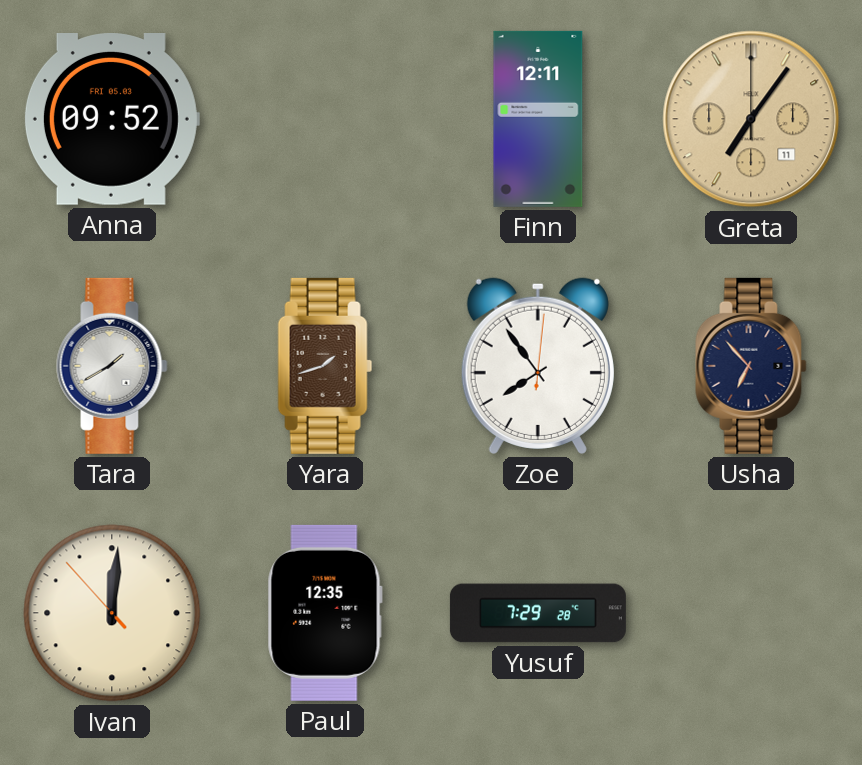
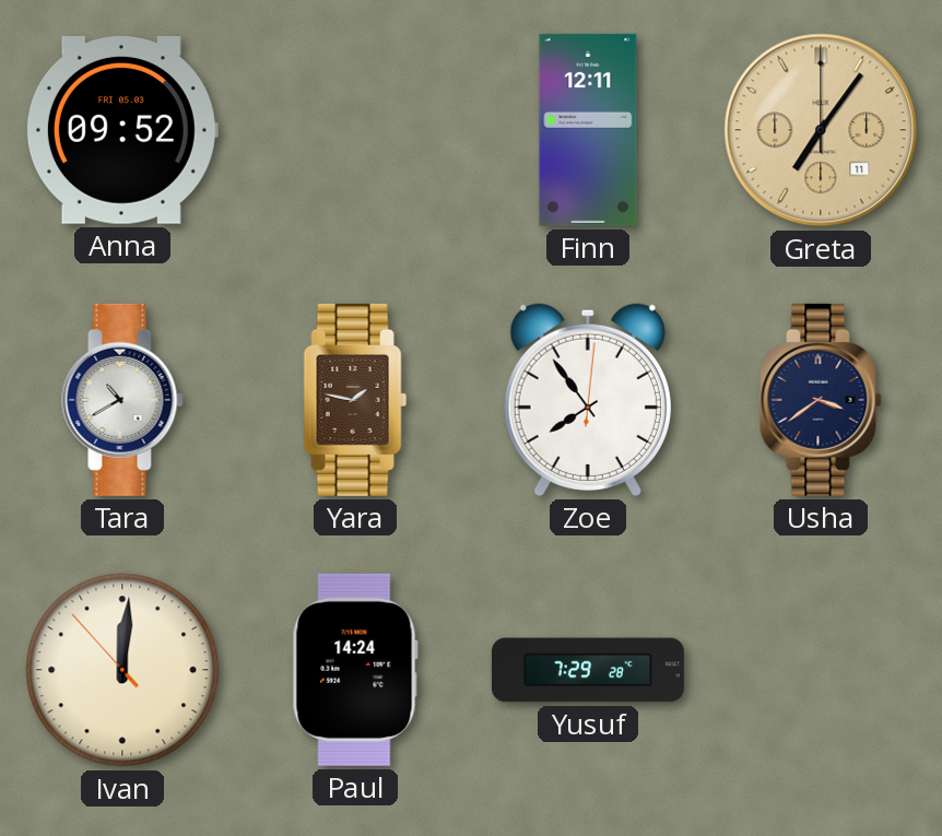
Tara: 1:40 -> 10:40
Yara: 1:42 -> 1:47
Usha: 6:53 -> 3:39
Paul: 12:35 -> 14:24
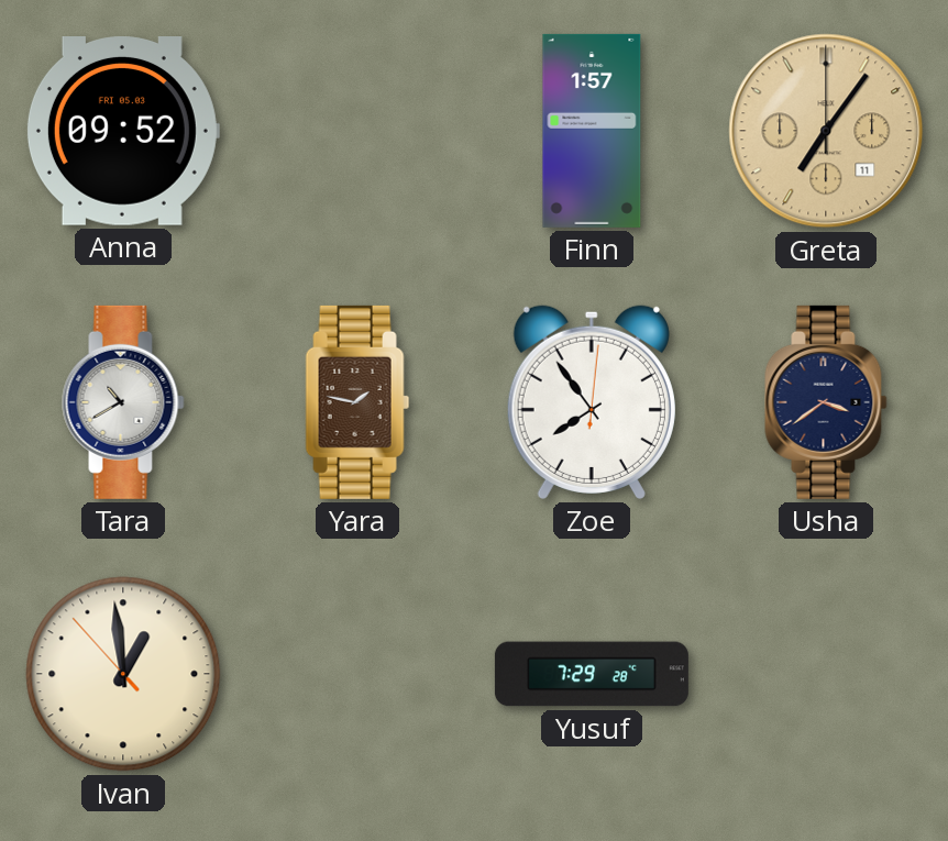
Finn: 12:11 -> 1:57
Ivan: 12:00 -> 12:58
Paul: 14:24 -> none
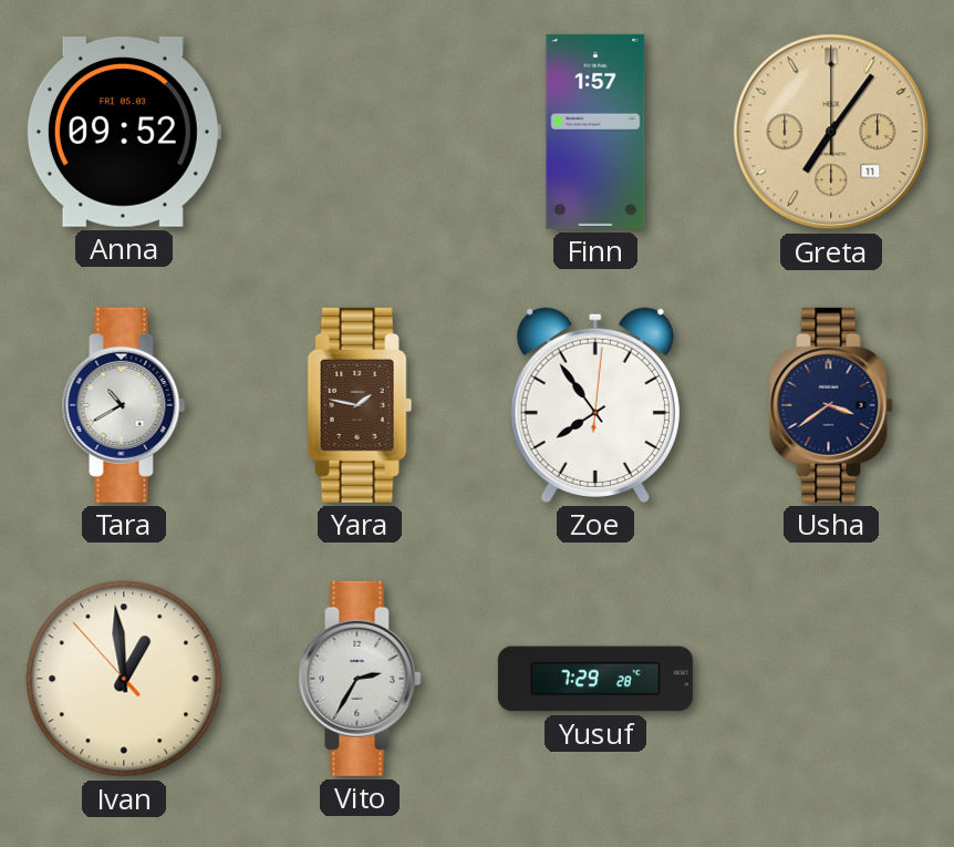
Vito: none -> 2:35
